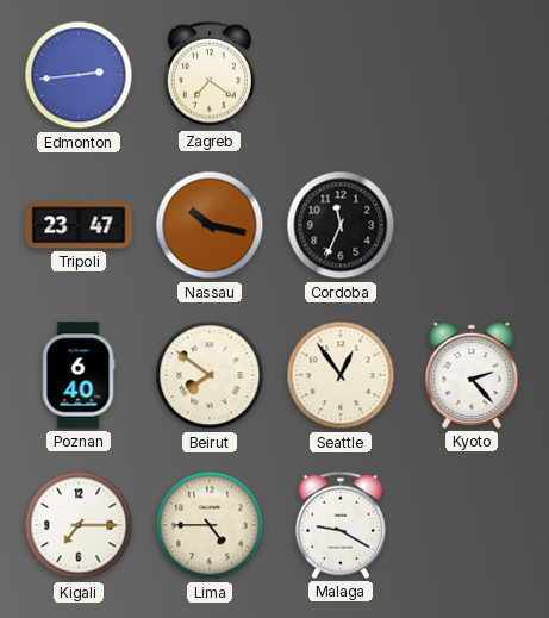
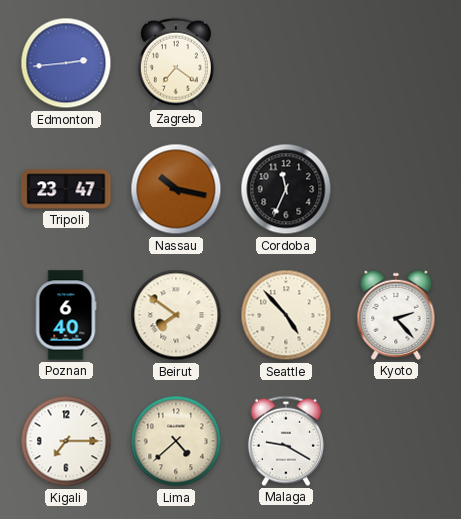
Seattle: 12:54 -> 4:53
Lima: 4:45 -> 4:38
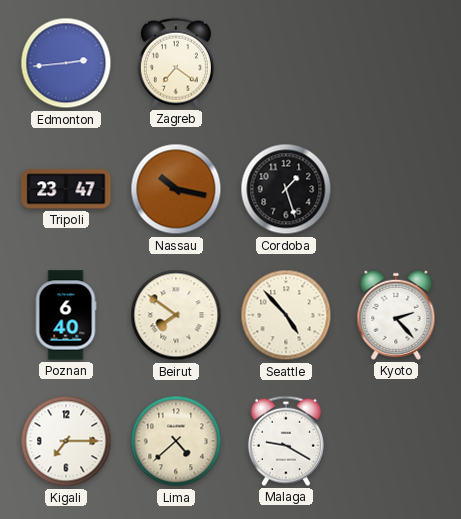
Cordoba: 11:34 -> 1:27
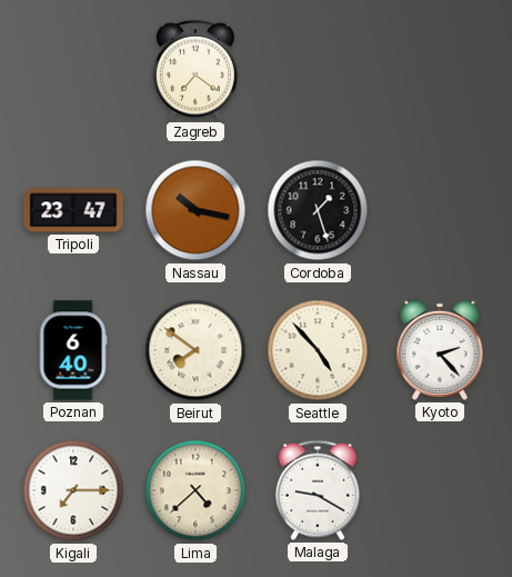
Edmonton: 2:44 -> none
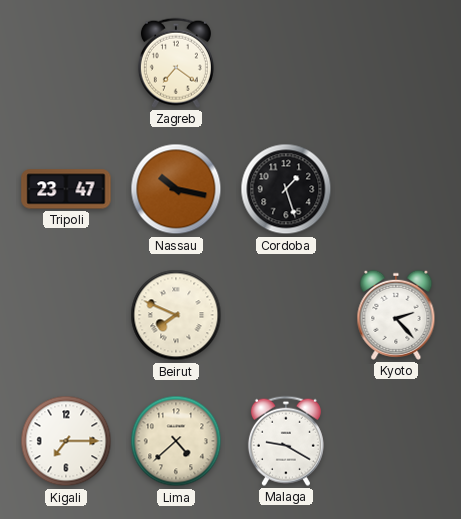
Poznan: 6:40 -> none
Beirut: 7:51 -> 7:49
Seattle: 4:53 -> none
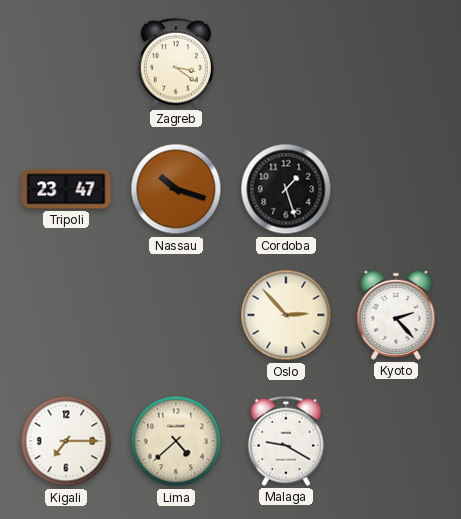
Zagreb: 7:21 -> 3:21
Nassau: 10:17 -> 10:18
Beirut: 7:49 -> none
Oslo: none -> 2:53
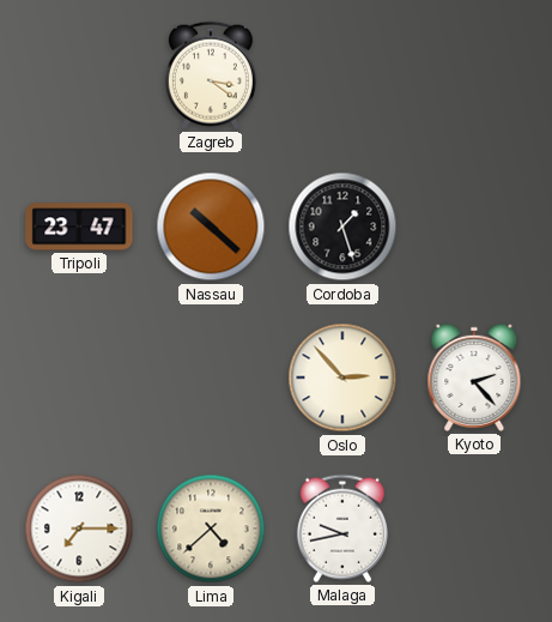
Nassau: 10:18 -> 10:22
Malaga: 9:20 -> 9:43
